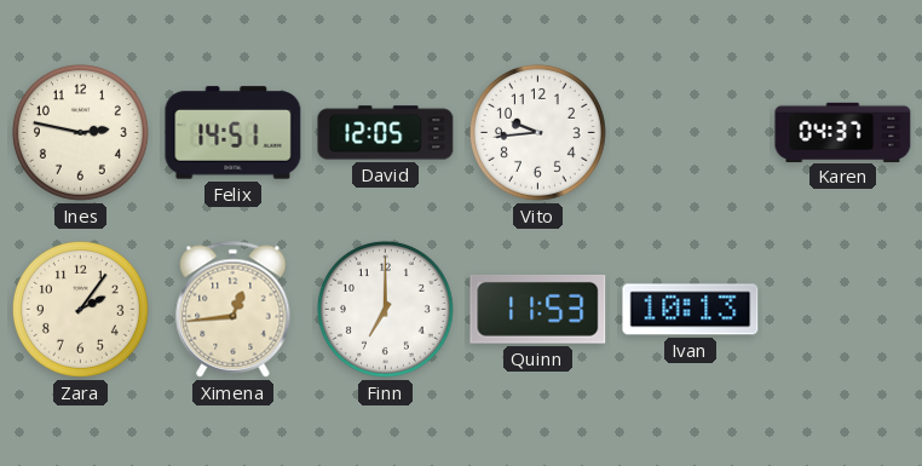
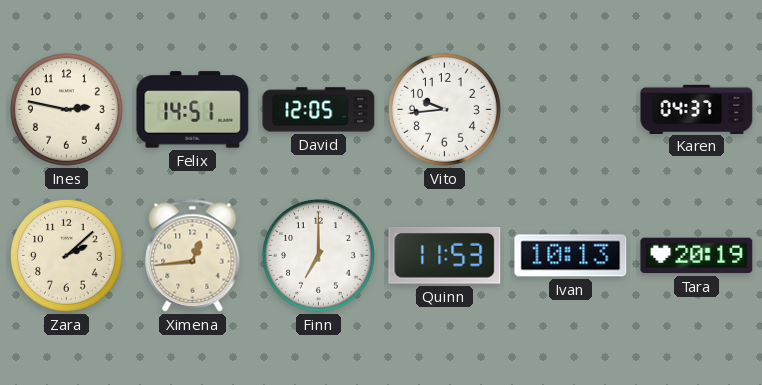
Zara: 2:06 -> 2:08
Tara: none -> 20:19
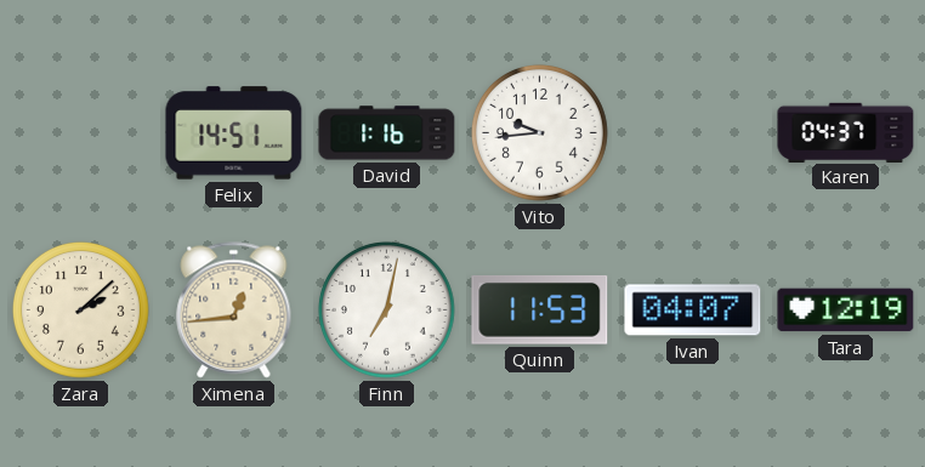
Ines: 2:47 -> none
David: 12:05 -> 1:16
Finn: 7:00 -> 7:02
Ivan: 10:13 -> 04:07
Tara: 20:19 -> 12:19
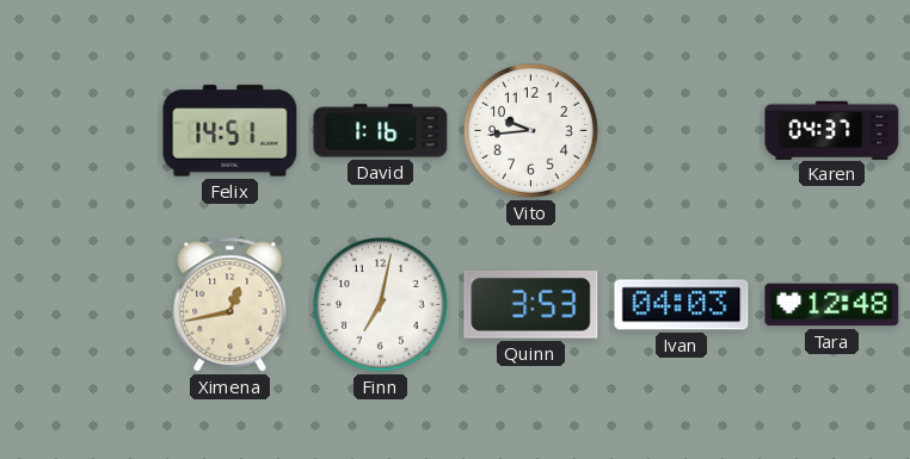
Zara: 2:08 -> none
Ximena: 12:44 -> 12:43
Quinn: 11:53 -> 3:53
Ivan: 04:07 -> 04:03
Tara: 12:19 -> 12:48
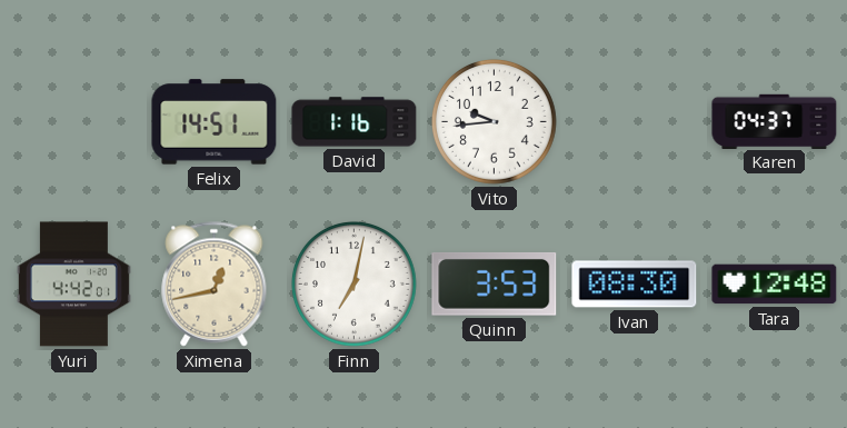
Yuri: none -> 4:42
Ivan: 04:03 -> 08:30
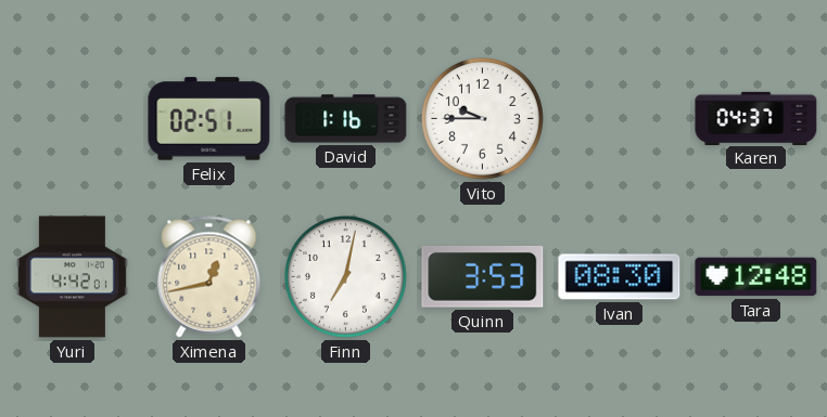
Felix: 14:51 -> 02:51
Vito: 9:44 -> 9:45
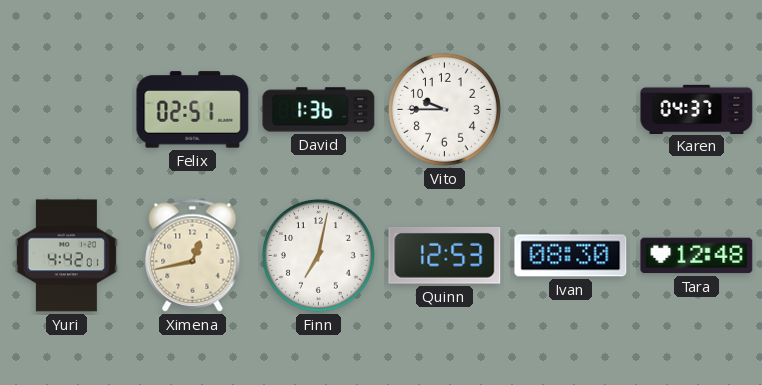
David: 1:16 -> 1:36
Quinn: 3:53 -> 12:53
